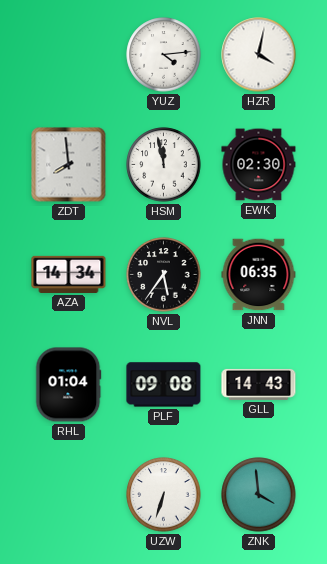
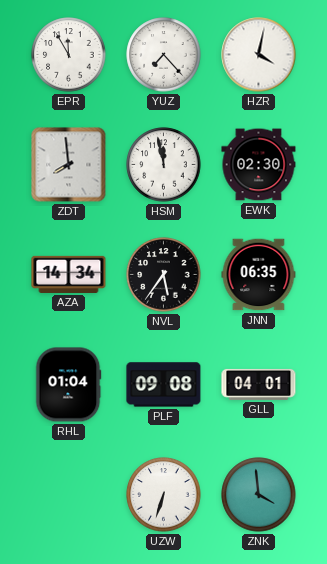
EPR: none -> 11:55
YUZ: 4:14 -> 7:23
GLL: 14:43 -> 04:01
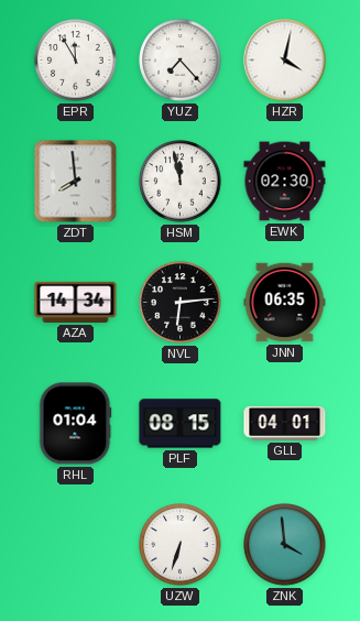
NVL: 5:36 -> 6:14
PLF: 09:08 -> 08:15
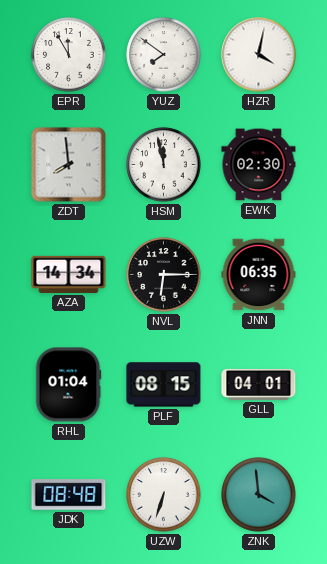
YUZ: 7:23 -> 7:51
NVL: 6:14 -> 6:15
JDK: none -> 08:48
